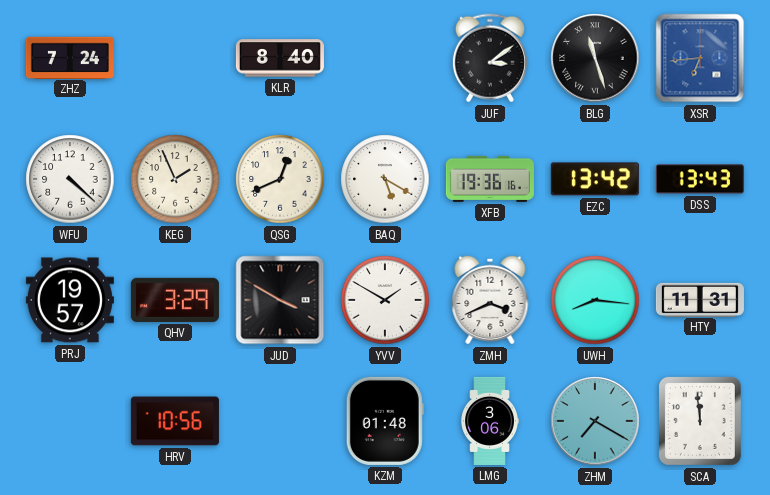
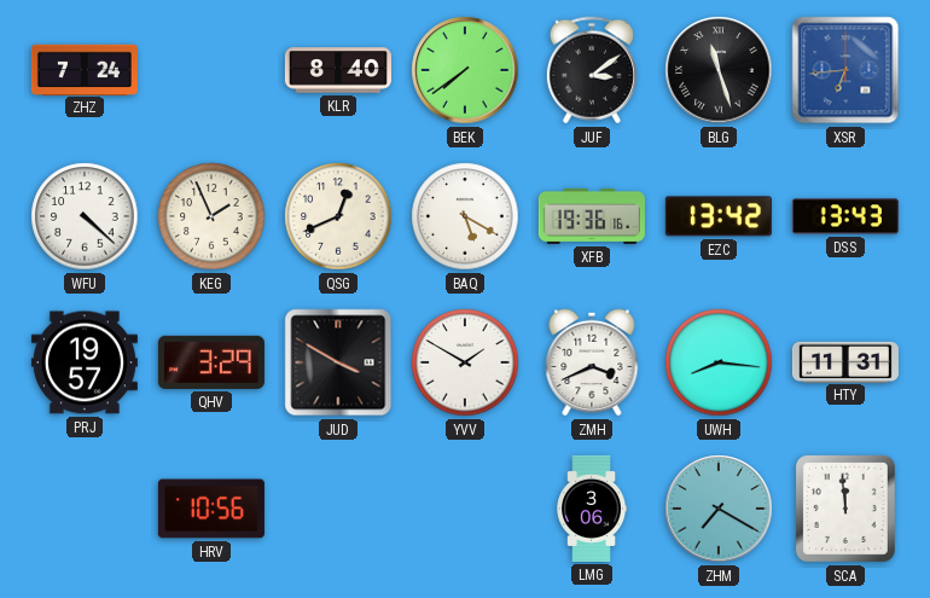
BEK: none -> 7:39
KZM: 01:48 -> none
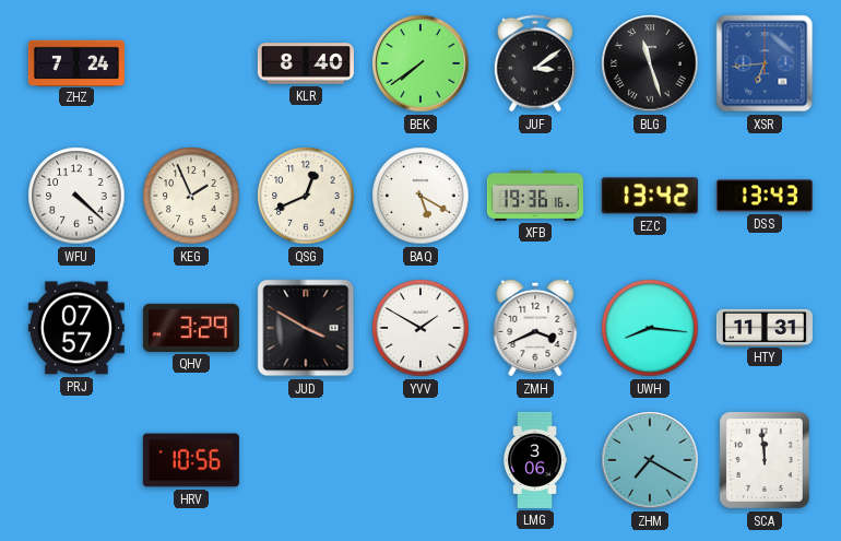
PRJ: 19:57 -> 07:57
